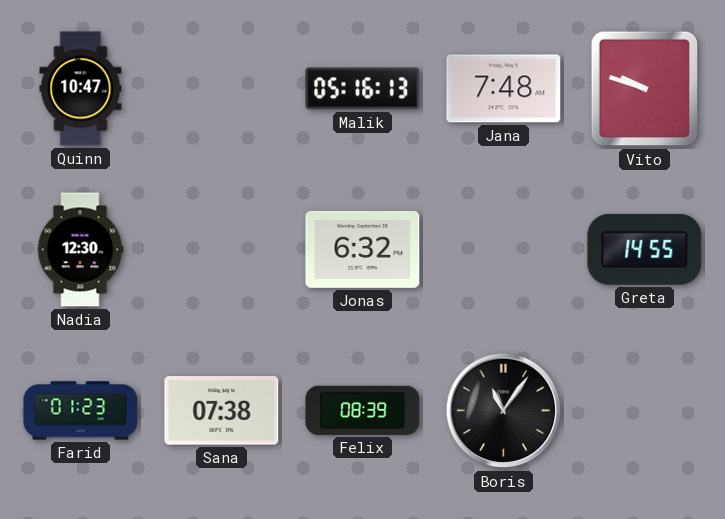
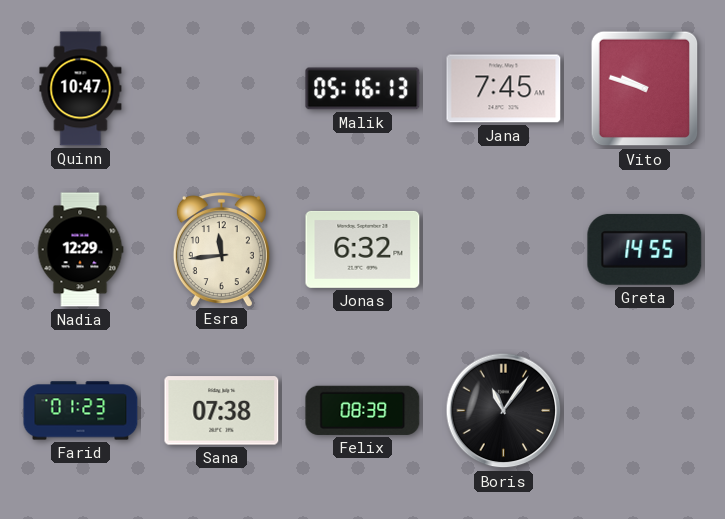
Jana: 7:48 -> 7:45
Nadia: 12:30 -> 12:29
Esra: none -> 11:44
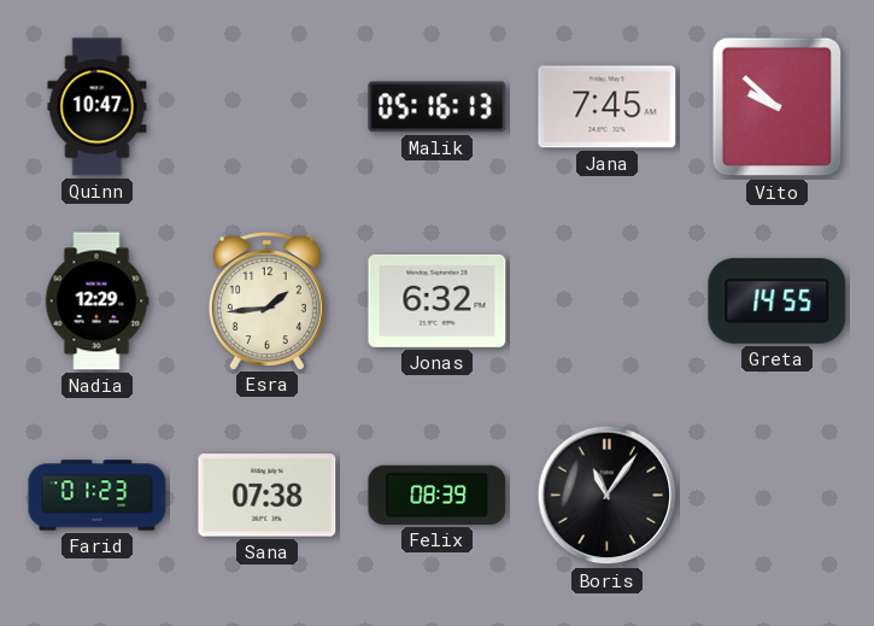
Vito: 9:48 -> 9:52
Esra: 11:44 -> 1:44
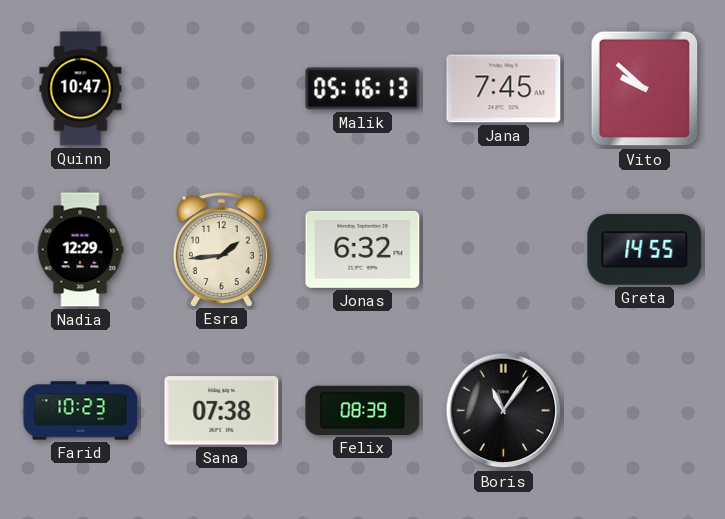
Farid: 01:23 -> 10:23
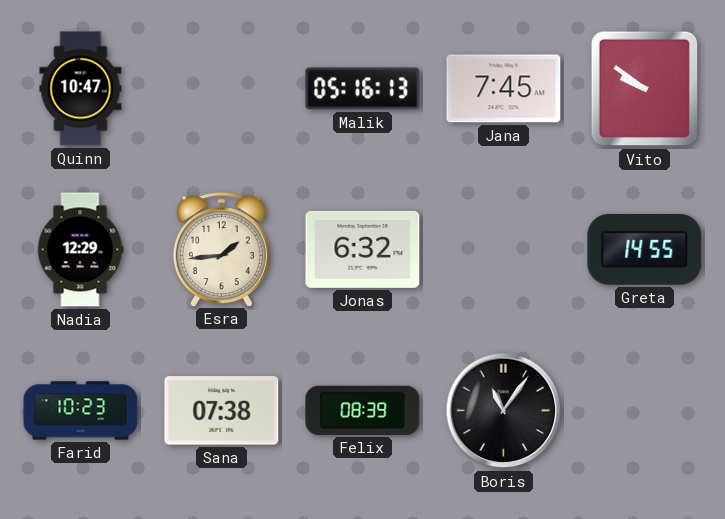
Vito: 9:52 -> 9:51
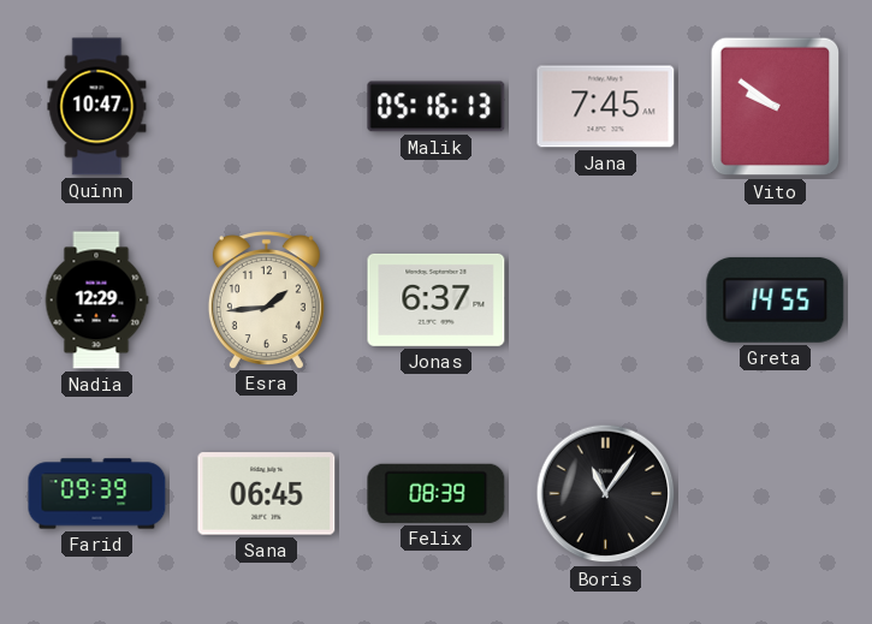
Jonas: 6:32 -> 6:37
Farid: 10:23 -> 09:39
Sana: 07:38 -> 06:45
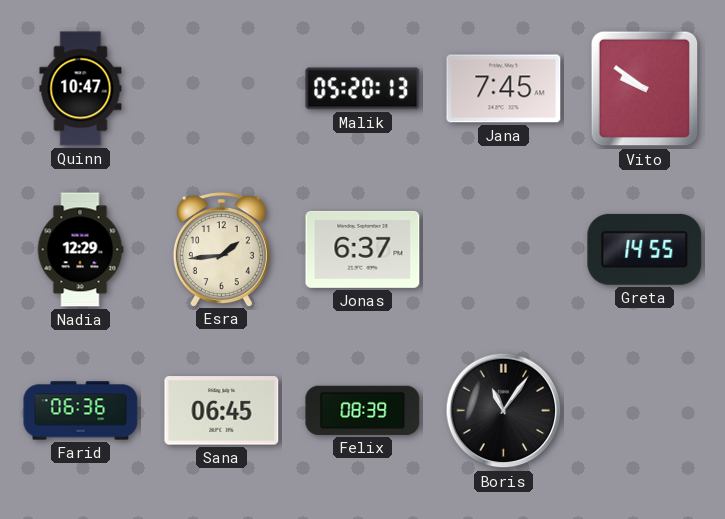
Malik: 05:16 -> 05:20
Farid: 09:39 -> 06:36
